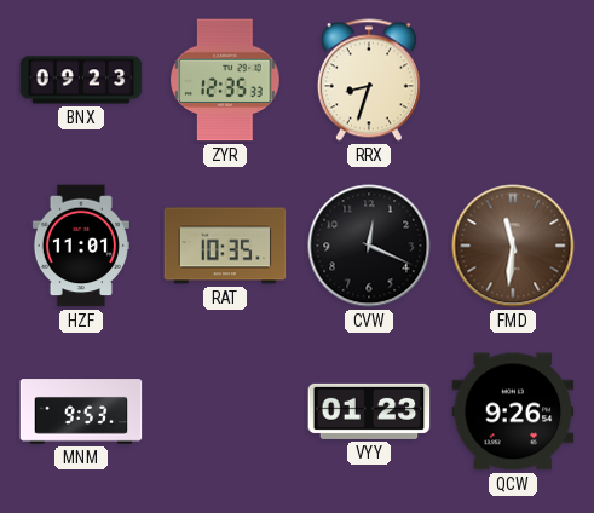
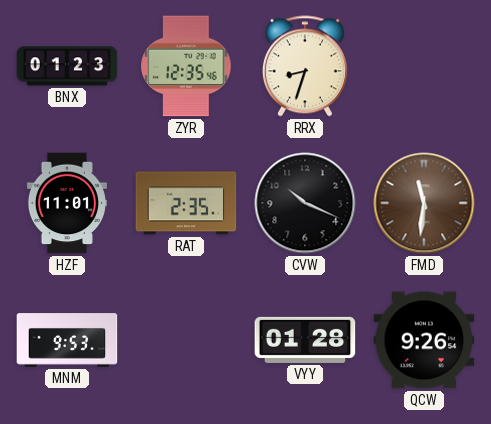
BNX: 09:23 -> 01:23
ZYR: 12:35:33 -> 12:35:46
RAT: 10:35 -> 2:35
CVW: 12:19 -> 10:19
VYY: 01:23 -> 01:28
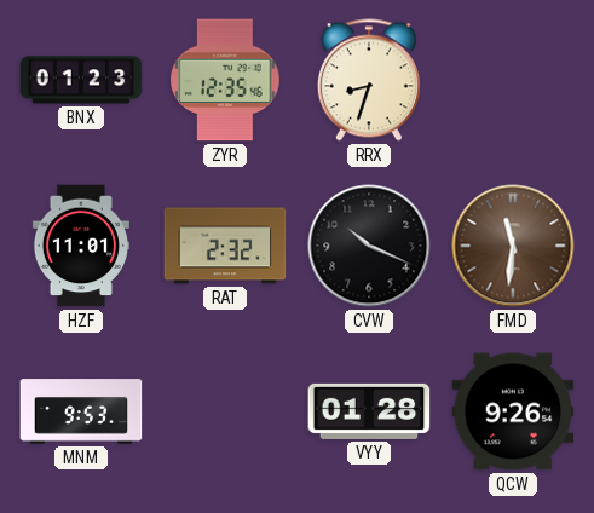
RAT: 2:35 -> 2:32
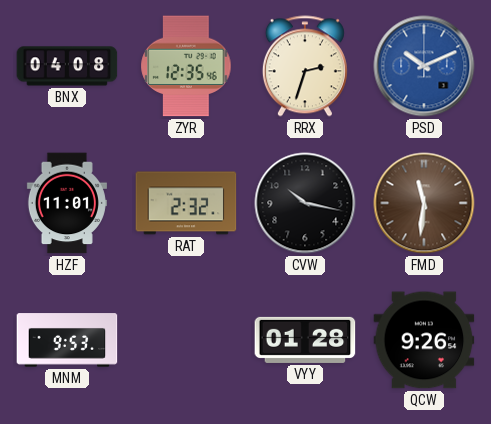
BNX: 01:23 -> 04:08
RRX: 8:33 -> 2:33
PSD: none -> 10:11
CVW: 10:19 -> 10:17
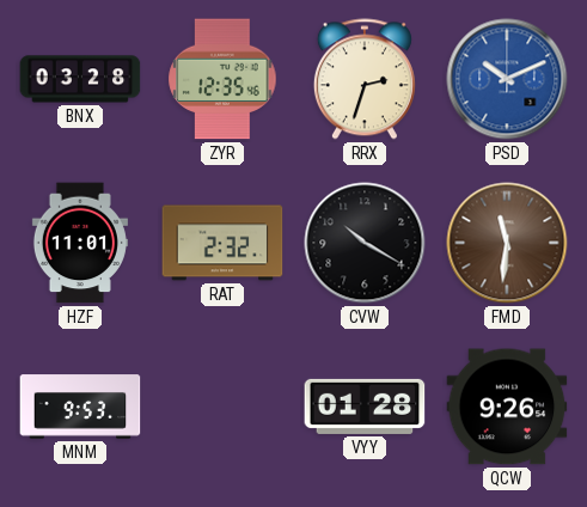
BNX: 04:08 -> 03:28
CVW: 10:17 -> 10:20
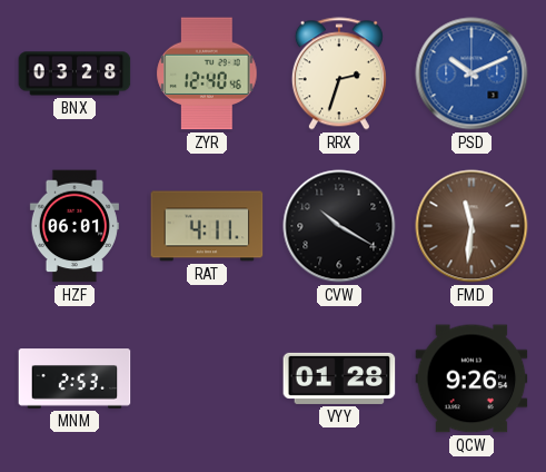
ZYR: 12:35 -> 12:40
HZF: 11:01 -> 06:01
RAT: 2:32 -> 4:11
MNM: 9:53 -> 2:53
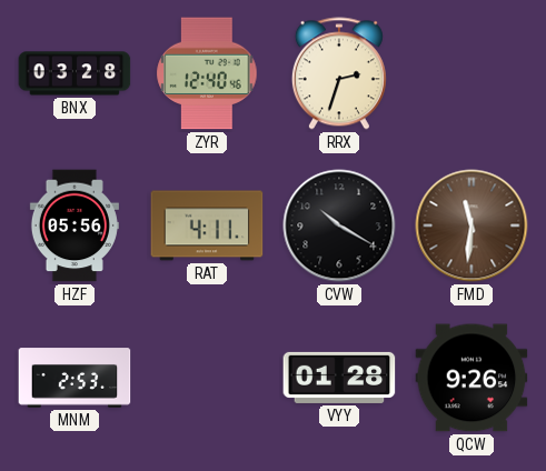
PSD: 10:11 -> none
HZF: 06:01 -> 05:56
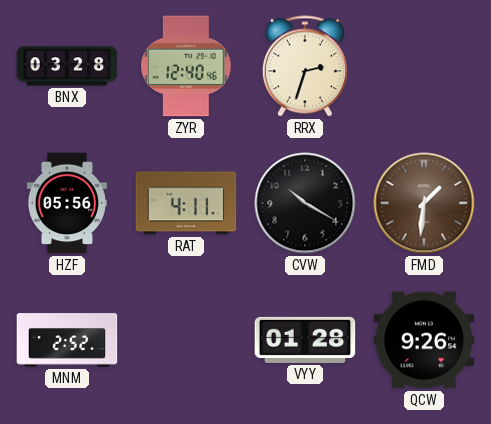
FMD: 11:31 -> 1:31
MNM: 2:53 -> 2:52
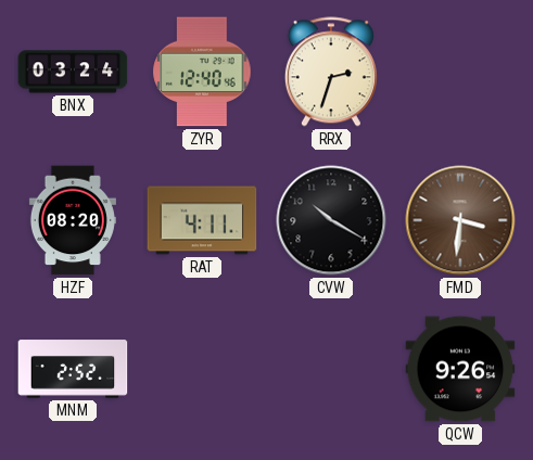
BNX: 03:28 -> 03:24
HZF: 05:56 -> 08:20
FMD: 1:31 -> 3:31
VYY: 01:28 -> none
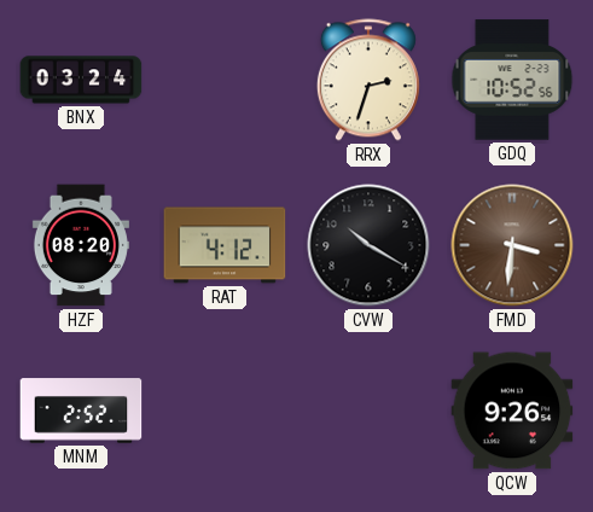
ZYR: 12:40 -> none
GDQ: none -> 10:52
RAT: 4:11 -> 4:12
